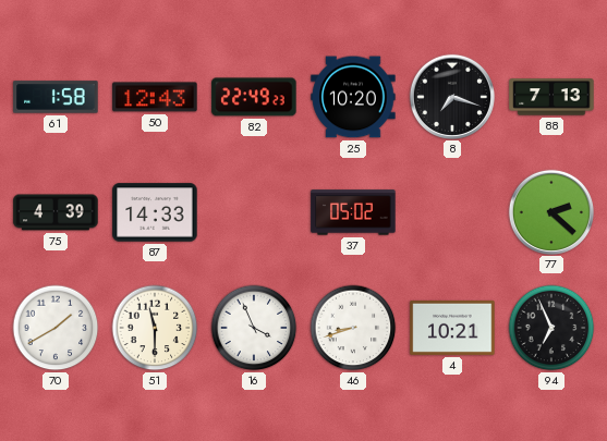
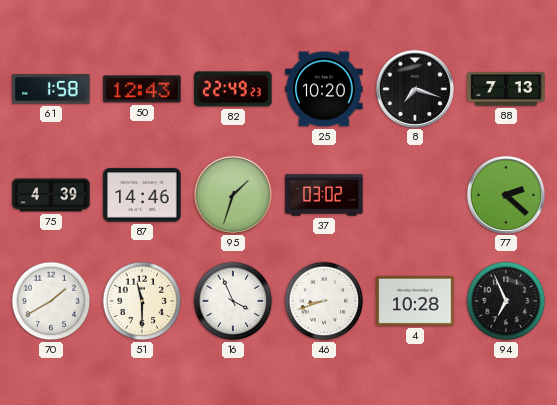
87: 14:33 -> 14:46
95: none -> 1:33
37: 05:02 -> 03:02
4: 10:21 -> 10:28
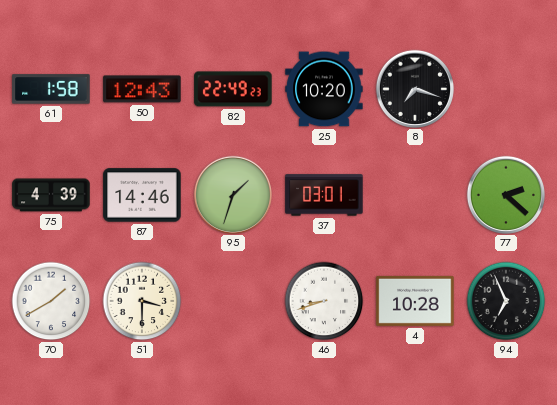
88: 7:13 -> none
37: 03:02 -> 03:01
51: 11:30 -> 3:30
16: 3:56 -> none
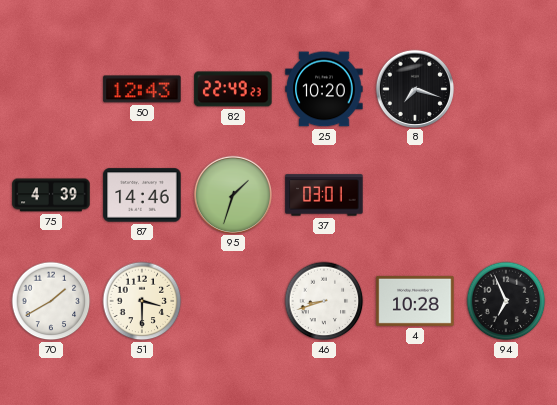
61: 1:58 -> none
77: 2:22 -> none
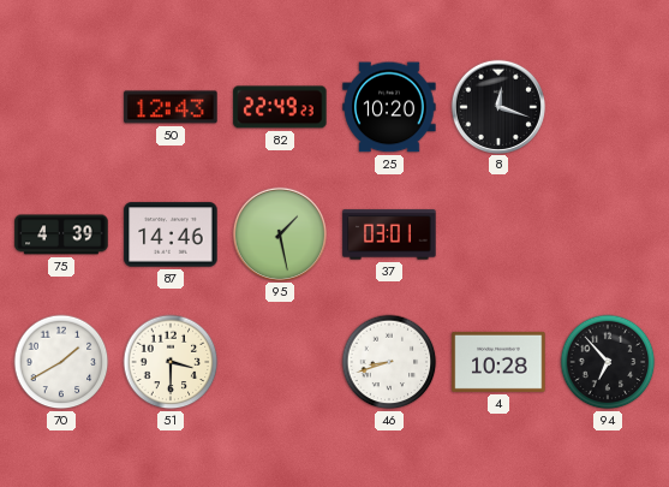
8: 7:18 -> 12:18
95: 1:33 -> 1:28
94: 6:56 -> 6:53
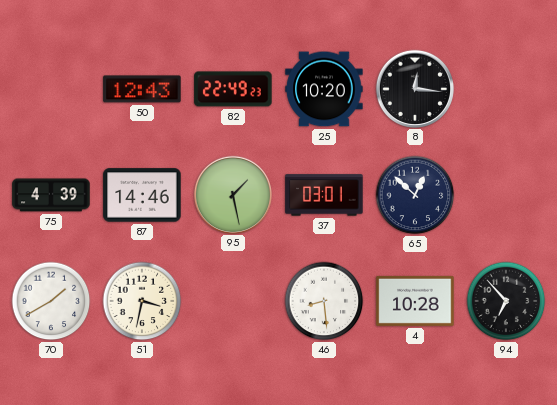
8: 12:18 -> 12:16
65: none -> 12:52
51: 3:30 -> 3:32
46: 8:42 -> 8:29
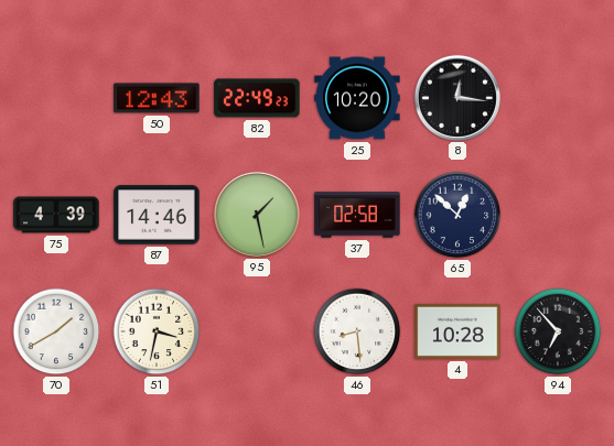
37: 03:01 -> 02:58
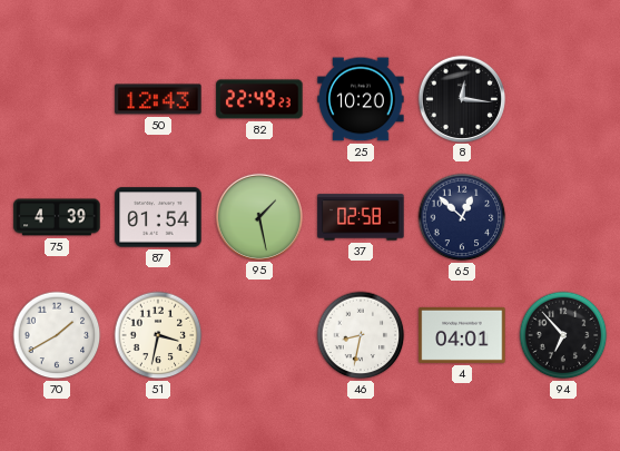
87: 14:46 -> 01:54
46: 8:29 -> 8:32
4: 10:28 -> 04:01
